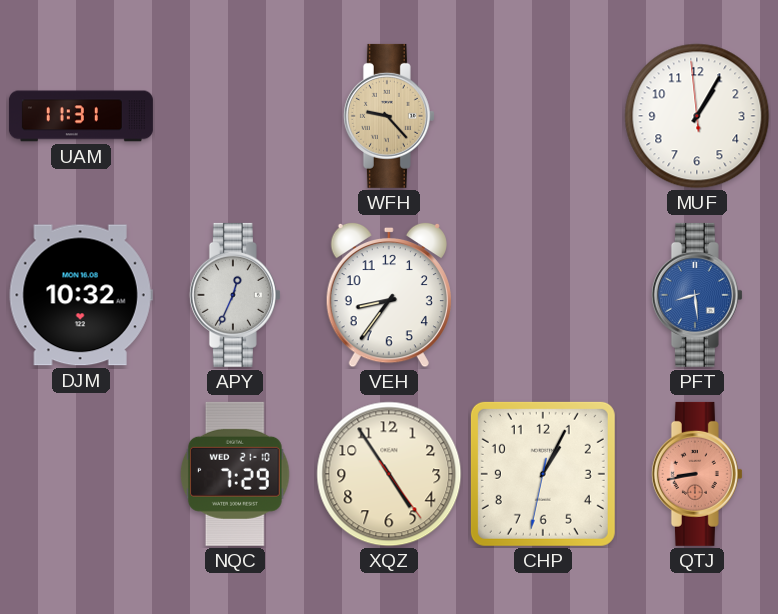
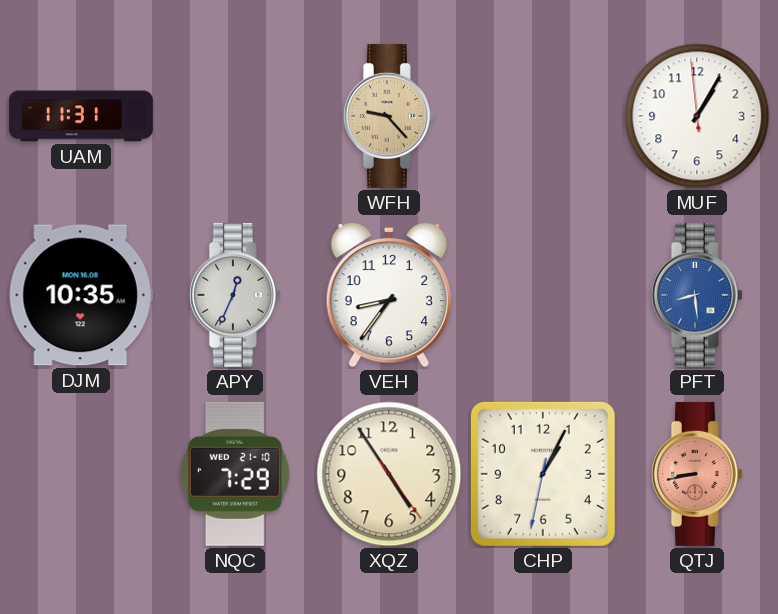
DJM: 10:32 -> 10:35
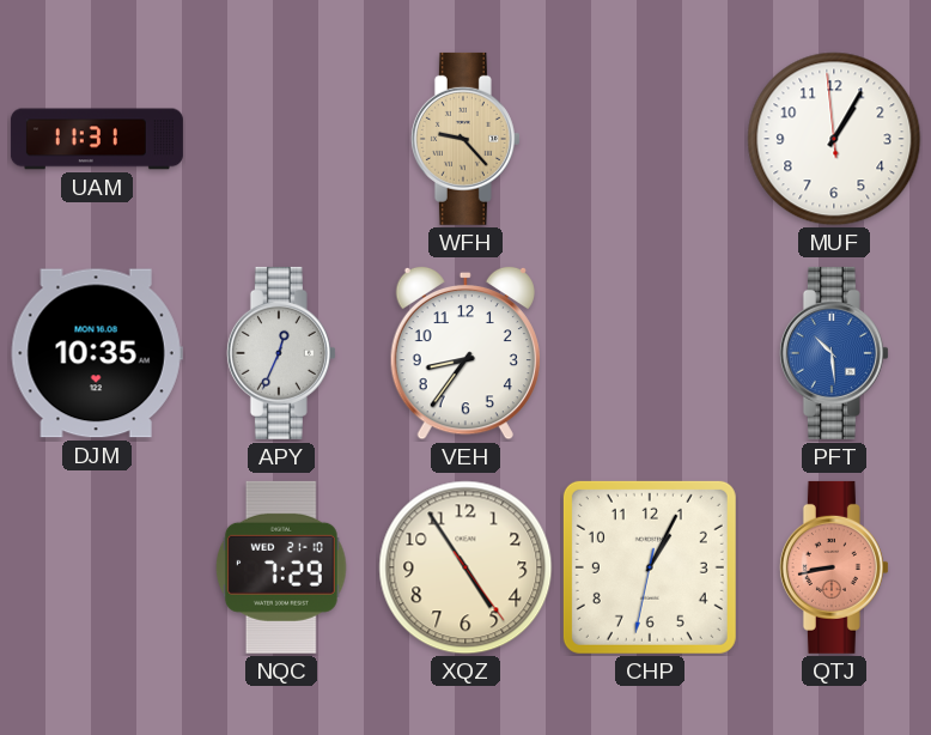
PFT: 8:29 -> 10:29
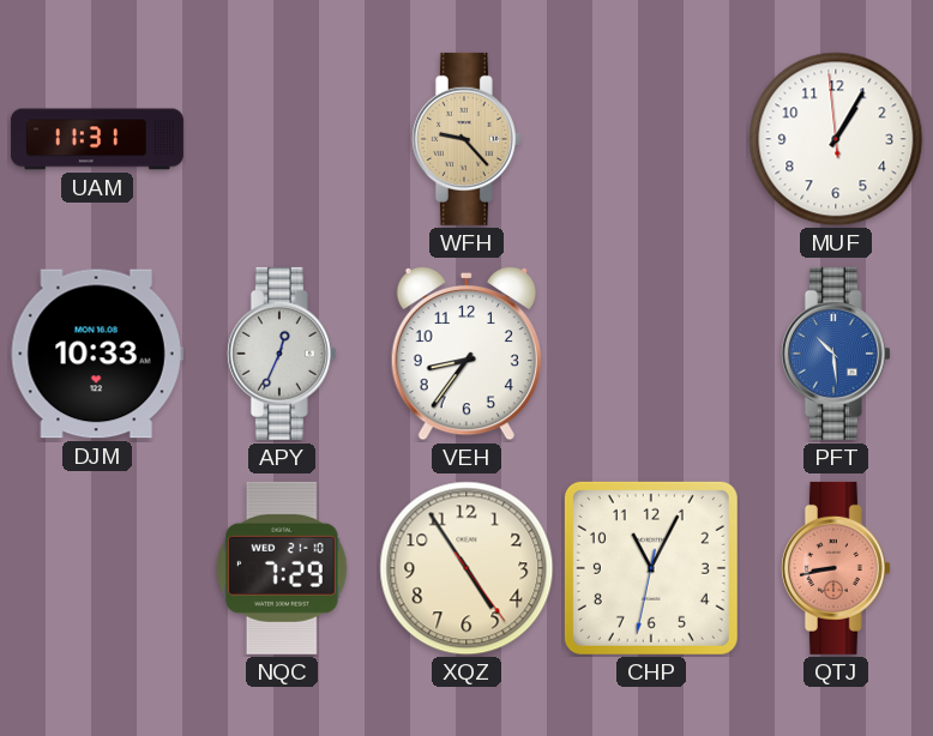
DJM: 10:35 -> 10:33
CHP: 1:04 -> 11:04
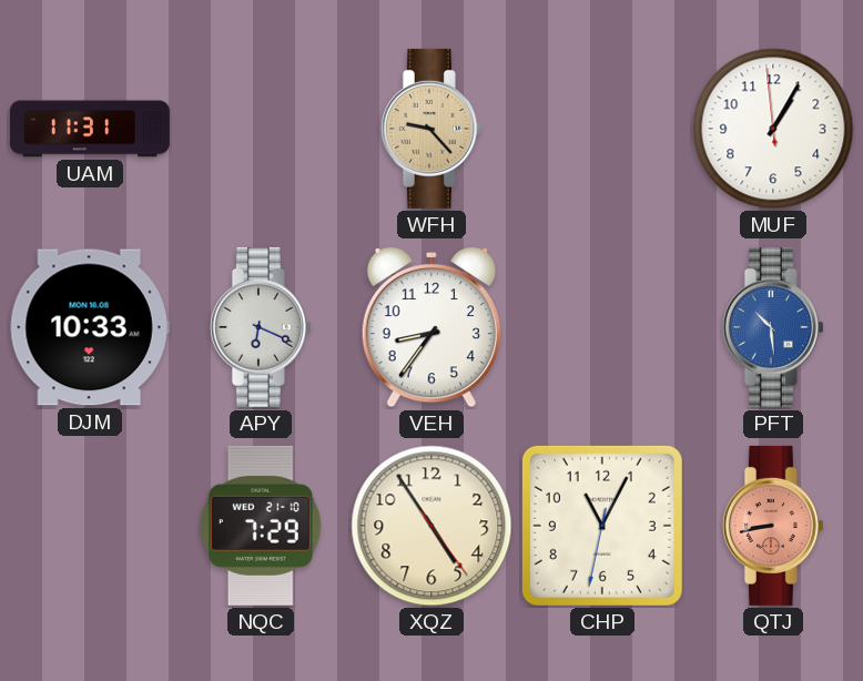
APY: 12:34 -> 6:19
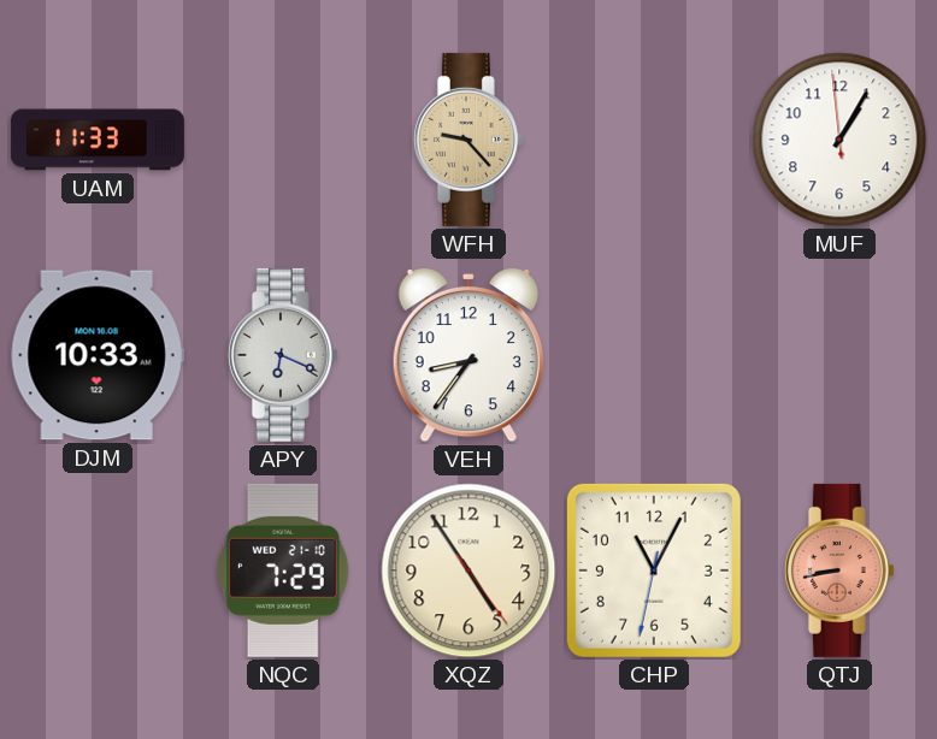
UAM: 11:31 -> 11:33
PFT: 10:29 -> none
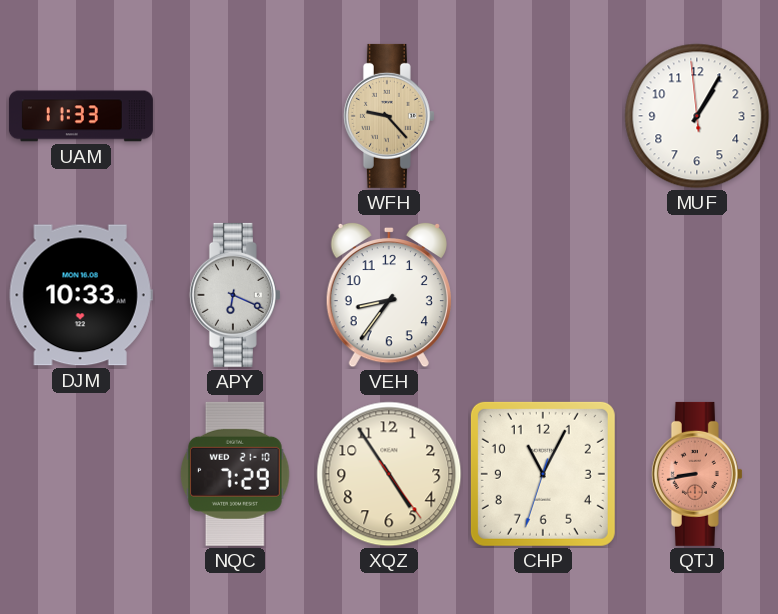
CHP: 11:04:32 -> 11:04:33
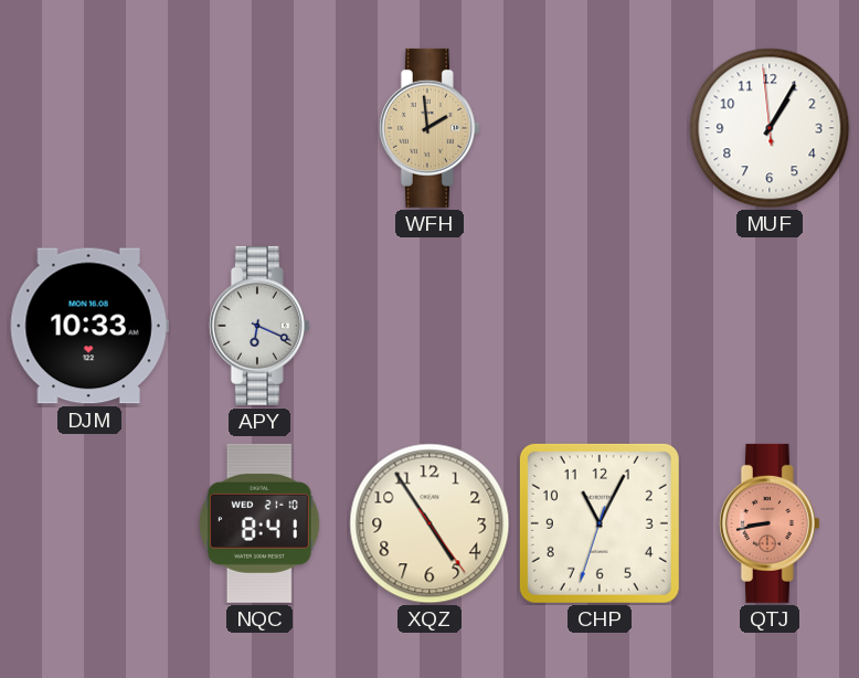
UAM: 11:33 -> none
WFH: 9:23 -> 1:59
VEH: 8:36 -> none
NQC: 7:29 -> 8:41
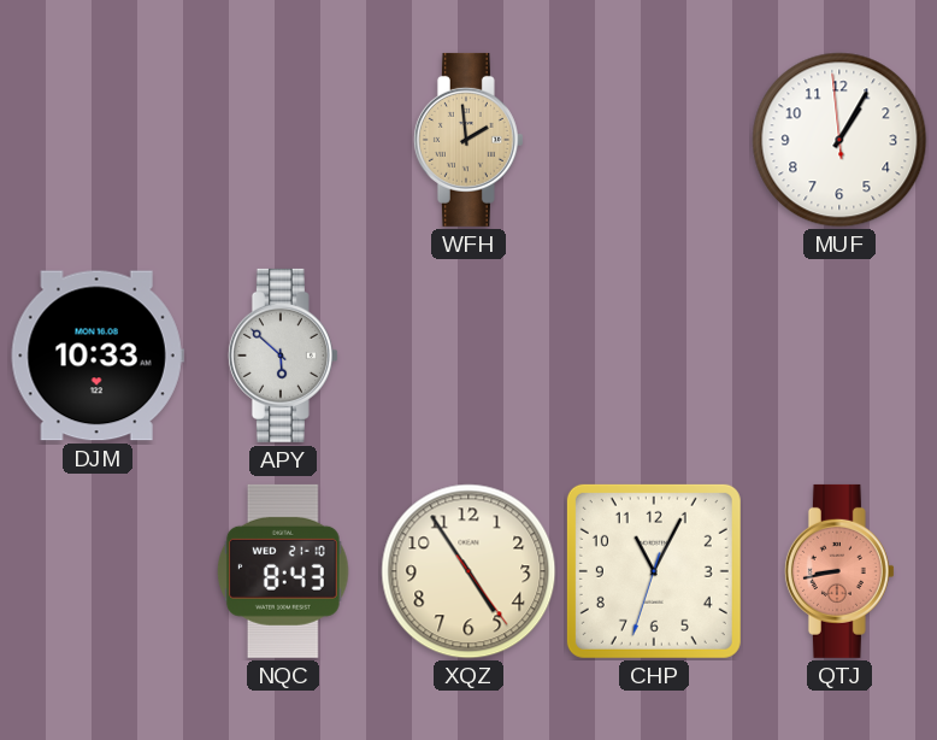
APY: 6:19 -> 5:52
NQC: 8:41 -> 8:43
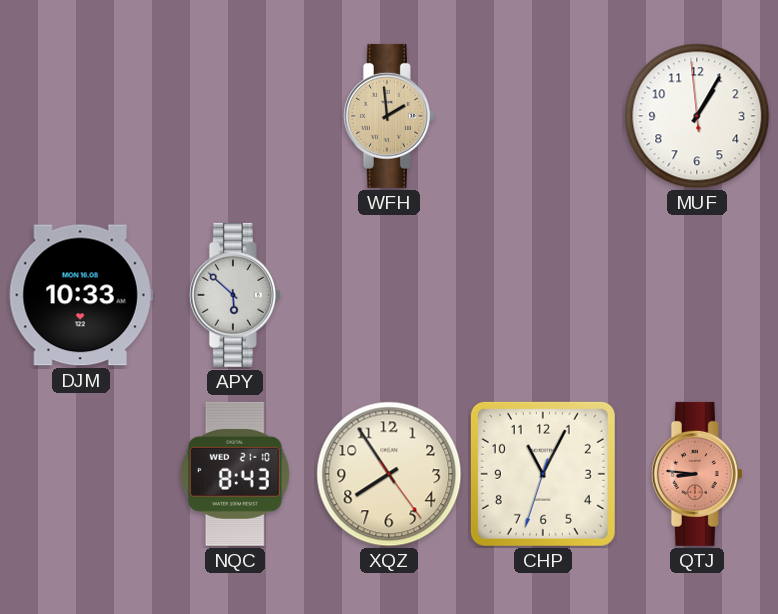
XQZ: 4:54 -> 7:54
QTJ: 8:43 -> 8:46
